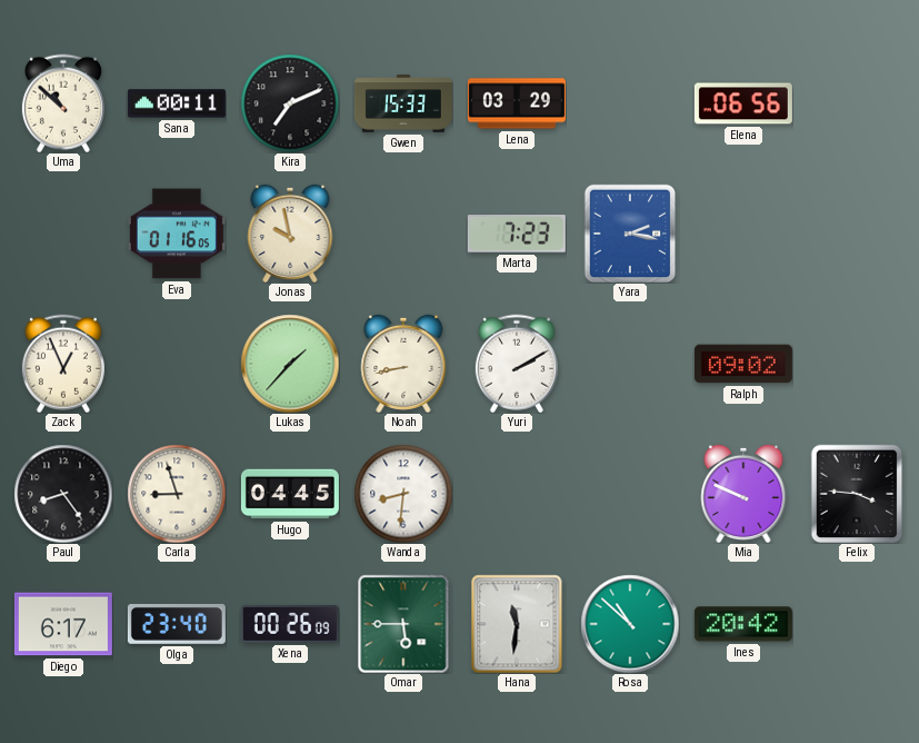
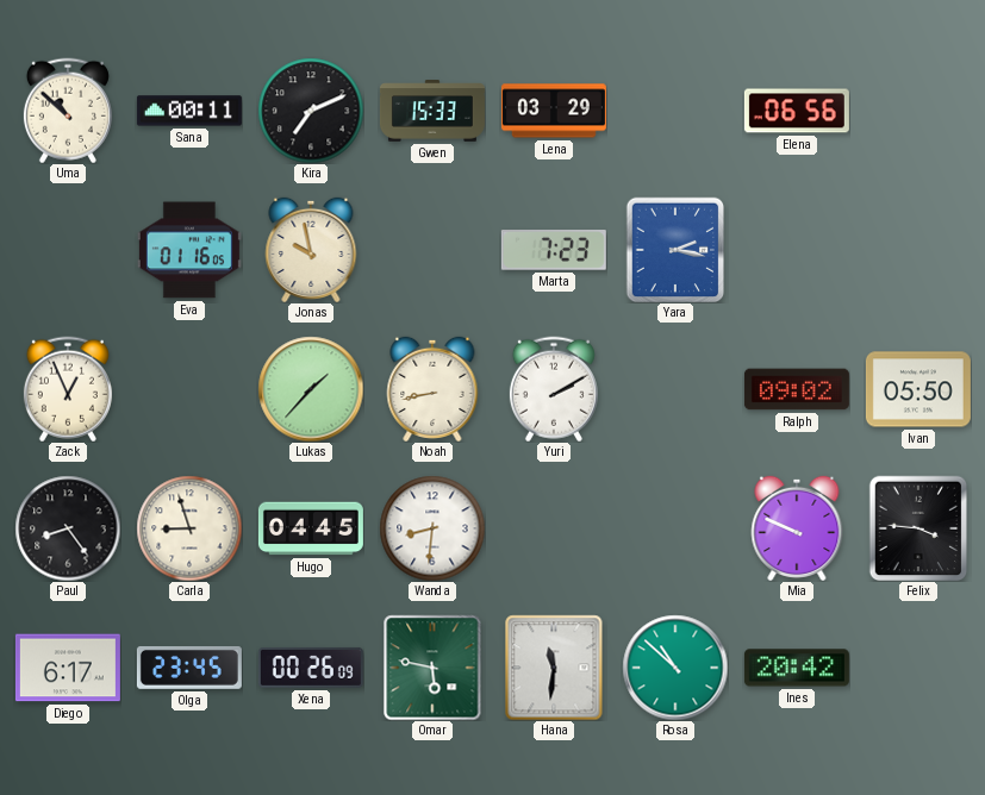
Ivan: none -> 05:50
Olga: 23:40 -> 23:45
Omar: 5:45 -> 5:47
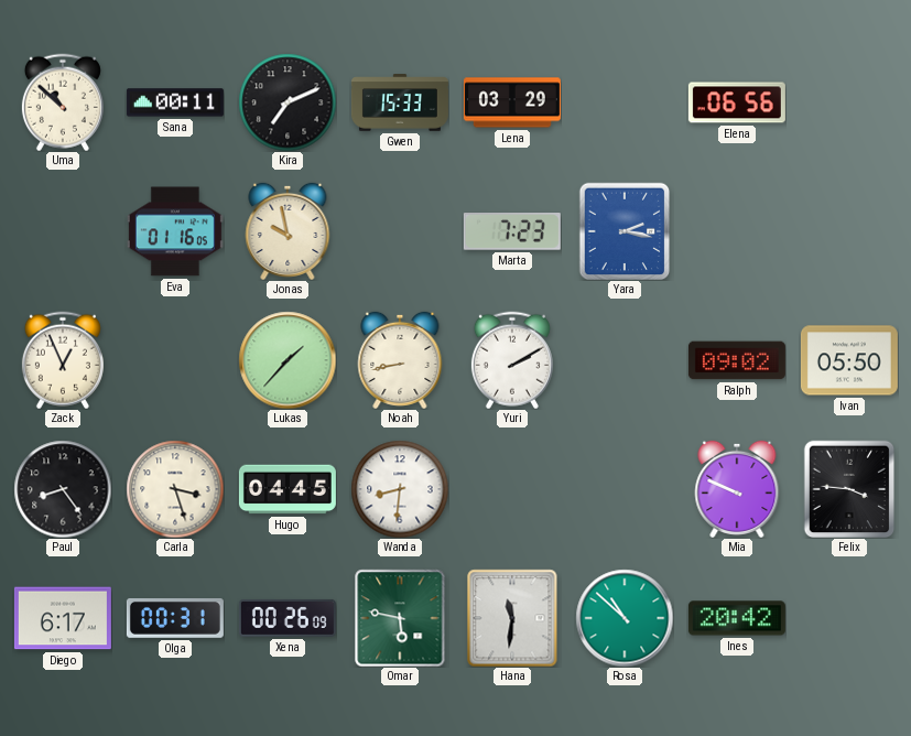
Carla: 8:57 -> 3:27
Olga: 23:45 -> 00:31
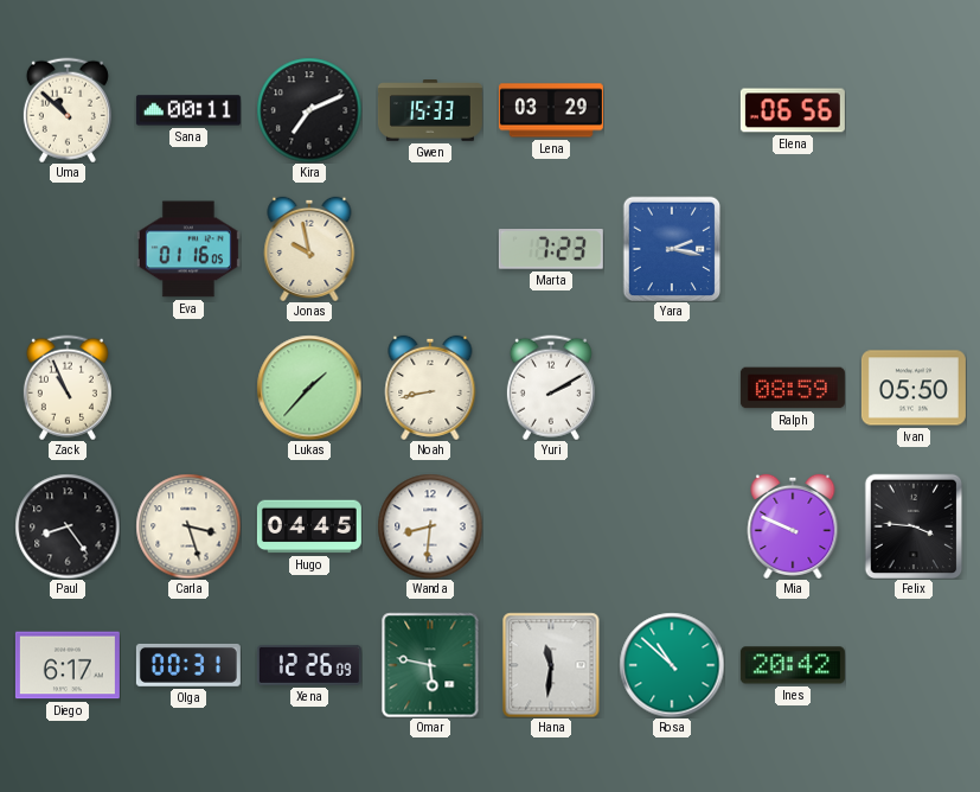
Zack: 12:56 -> 10:56
Ralph: 09:02 -> 08:59
Xena: 00:26 -> 12:26
